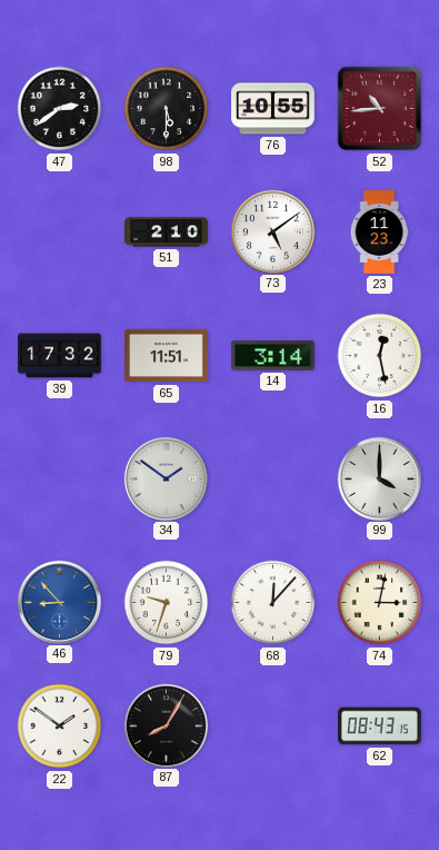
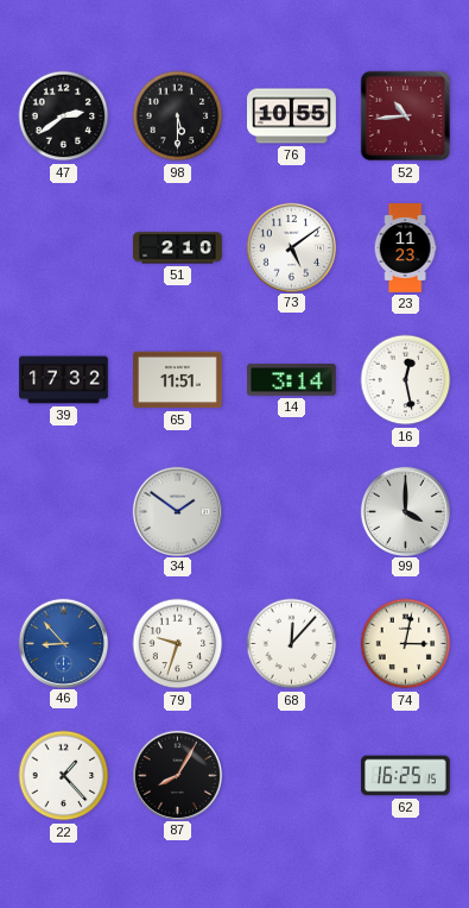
22: 1:51 -> 1:23
62: 08:43 -> 16:25
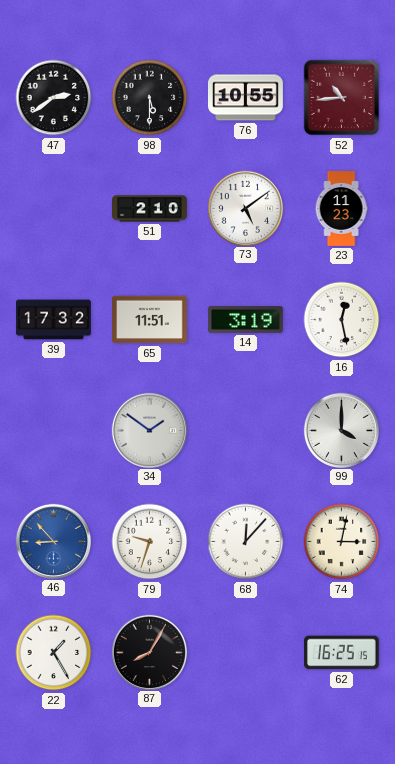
14: 3:14 -> 3:19
22: 1:23 -> 1:25
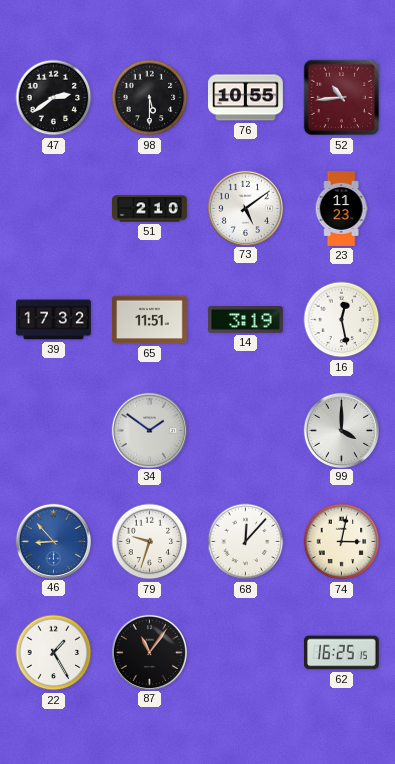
87: 8:05 -> 11:06
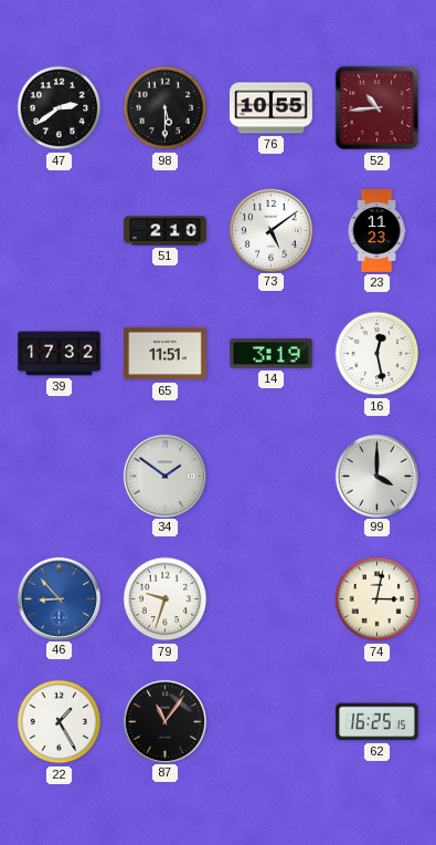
68: 12:07 -> none
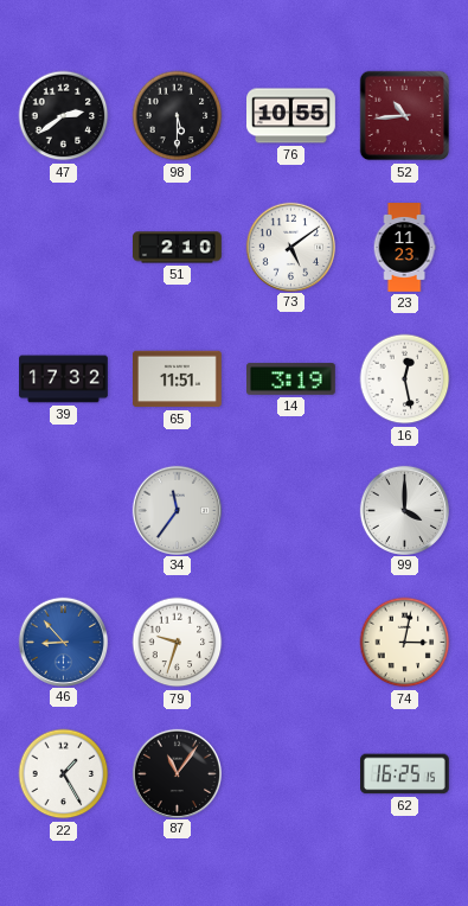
34: 1:51 -> 11:36
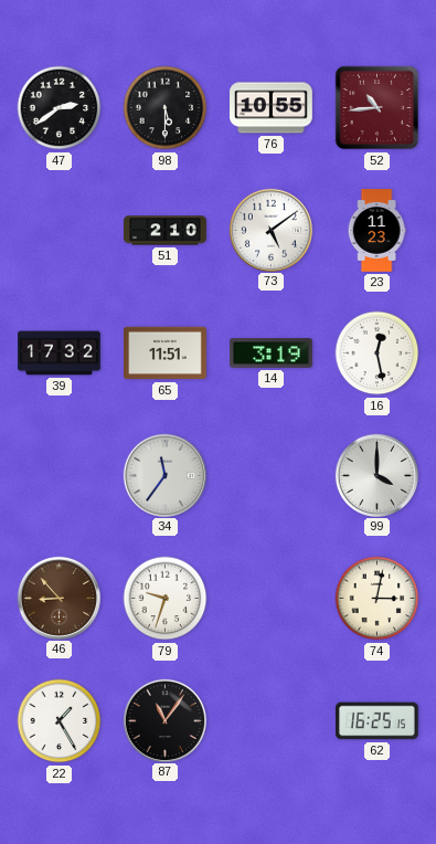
46 dial: blue -> brown
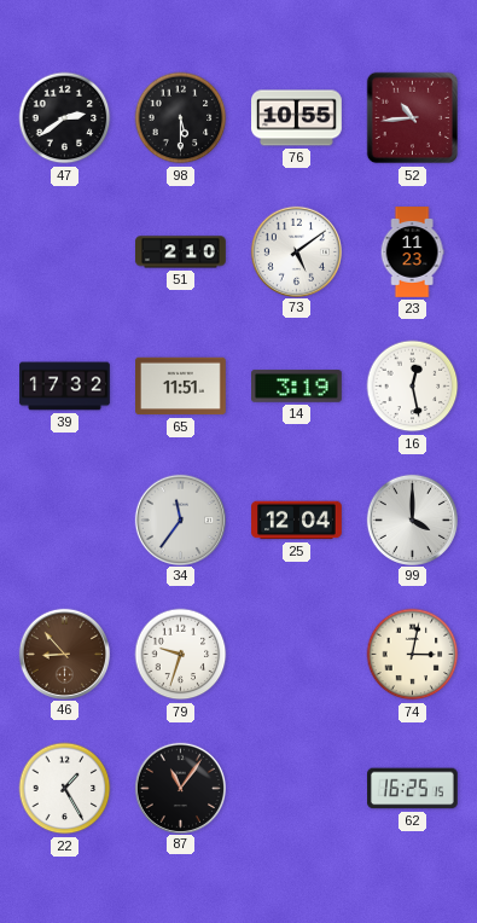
25: none -> 12:04
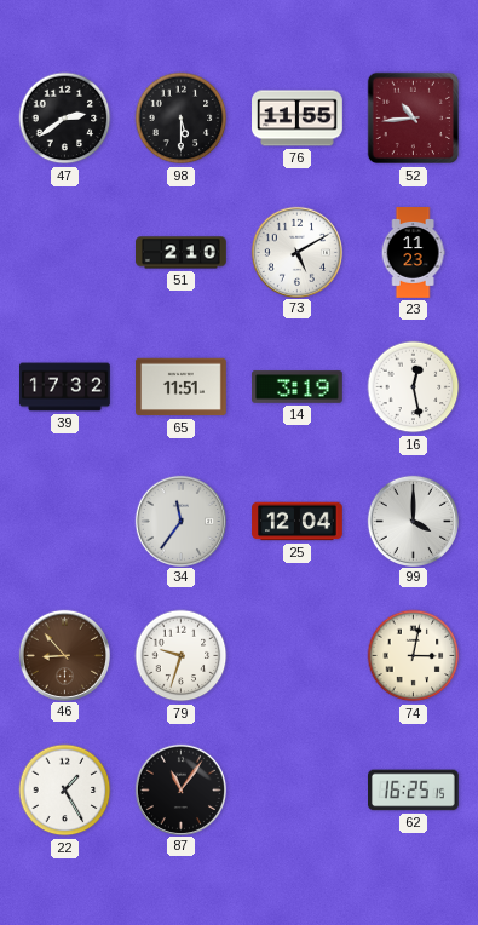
76: 10:55 -> 11:55
73: 5:09 -> 5:10
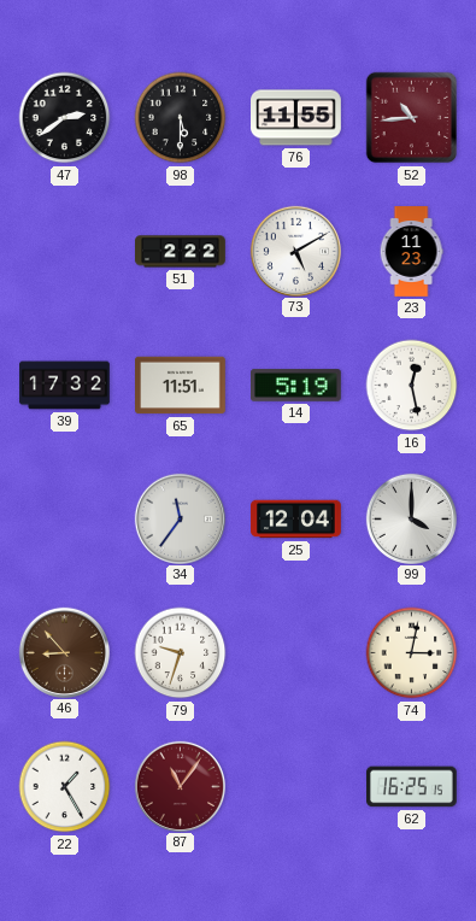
51: 2:10 -> 2:22
14: 3:19 -> 5:19
87 dial: black -> burgundy
